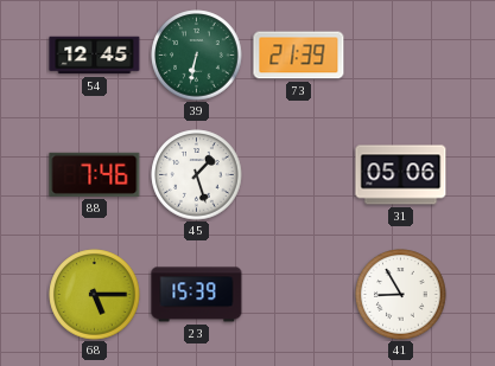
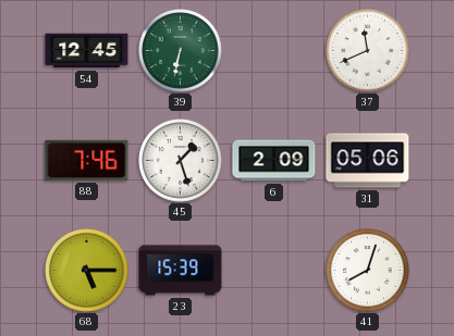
73: 21:39 -> none
37: none -> 11:41
6: none -> 2:09
41: 8:55 -> 8:03
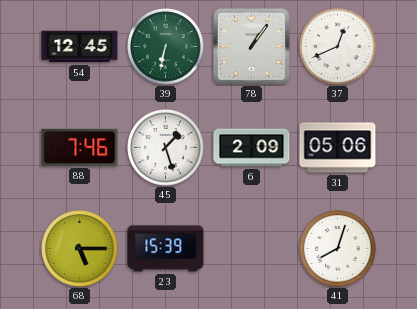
78: none -> 1:06
37: 11:41 -> 12:41
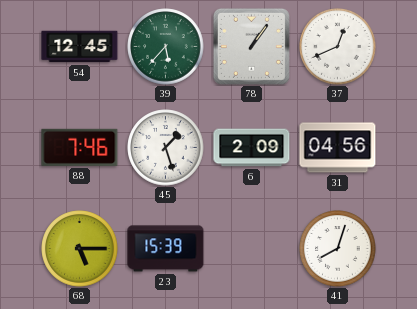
39: 6:32 -> 5:37
31: 05:06 -> 04:56
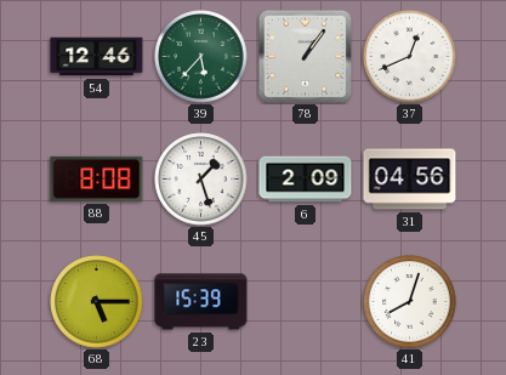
54: 12:45 -> 12:46
88: 7:46 -> 8:08
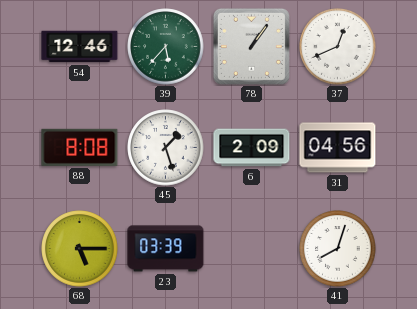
23: 15:39 -> 03:39
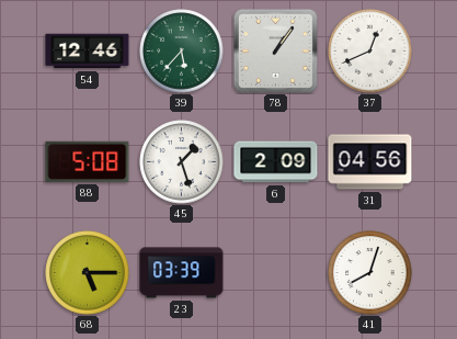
88: 8:08 -> 5:08
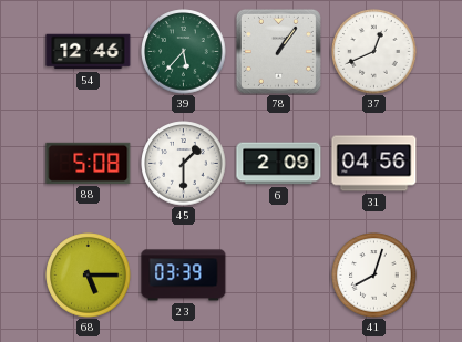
45: 1:27 -> 1:30
